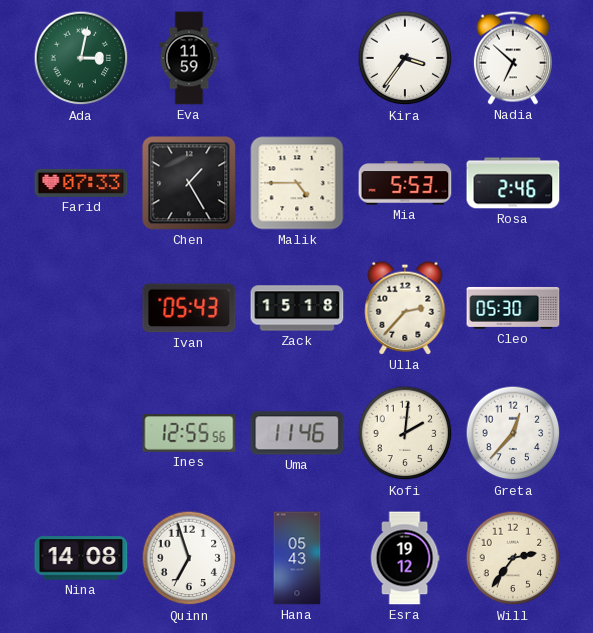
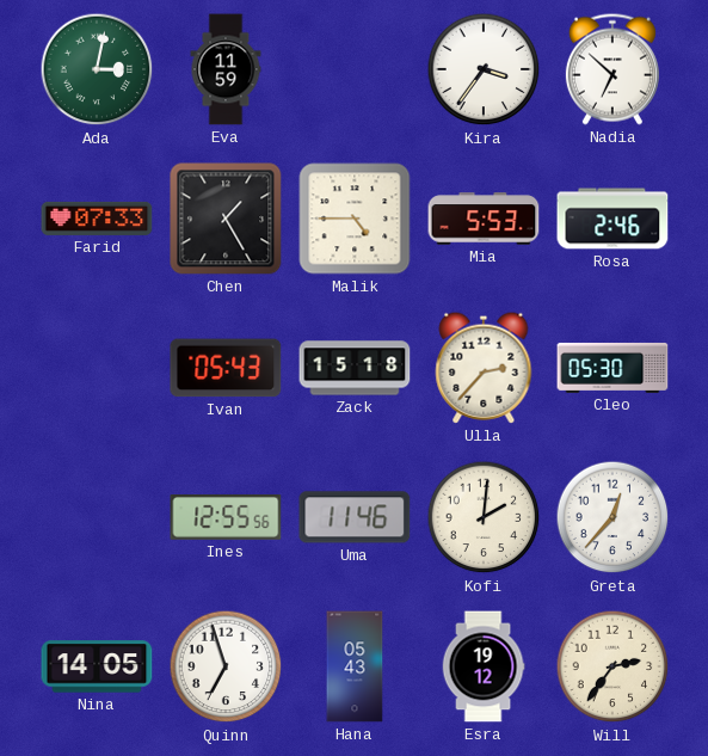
Nina: 14:08 -> 14:05
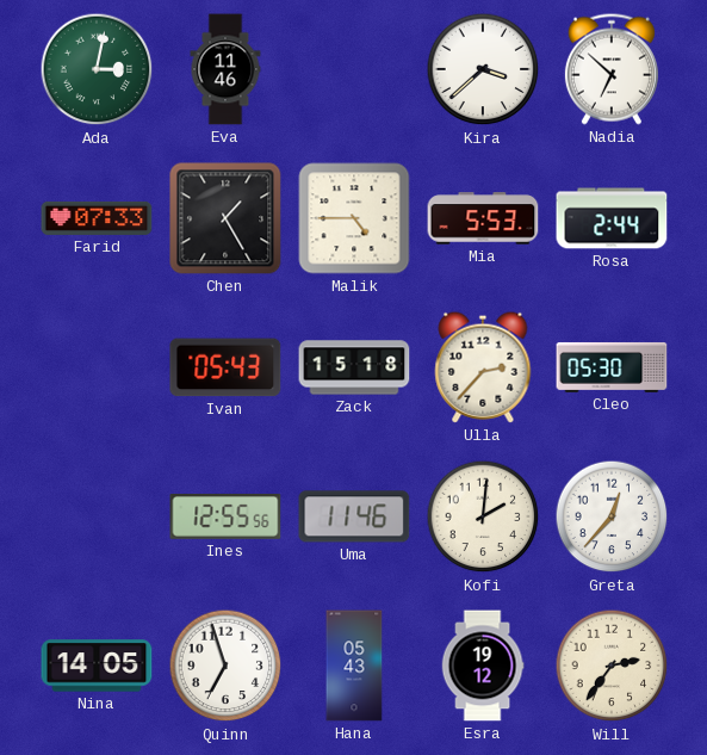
Eva: 11:59 -> 11:46
Kira: 3:36 -> 3:38
Rosa: 2:46 -> 2:44
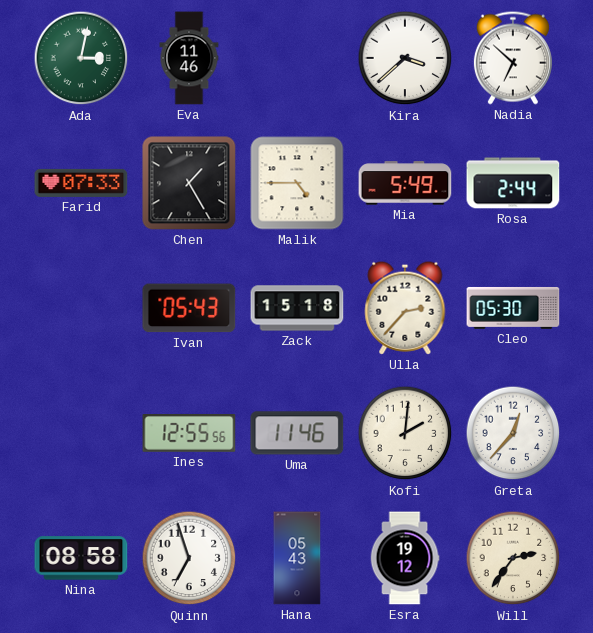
Mia: 5:53 -> 5:49
Nina: 14:05 -> 08:58
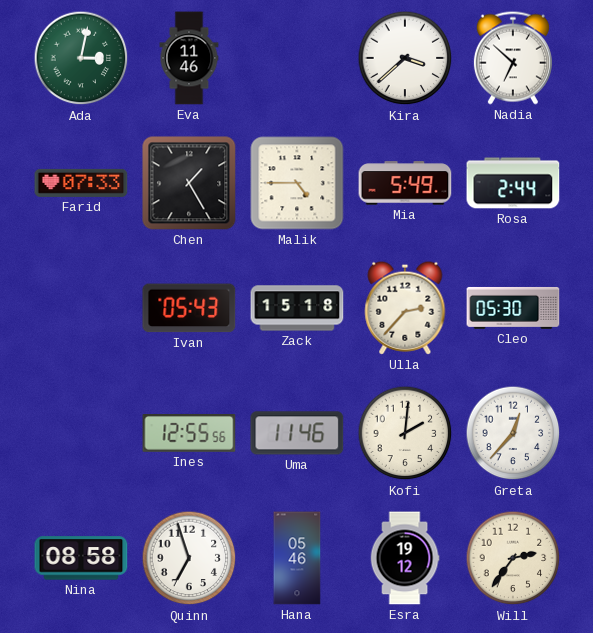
Hana: 05:43 -> 05:46
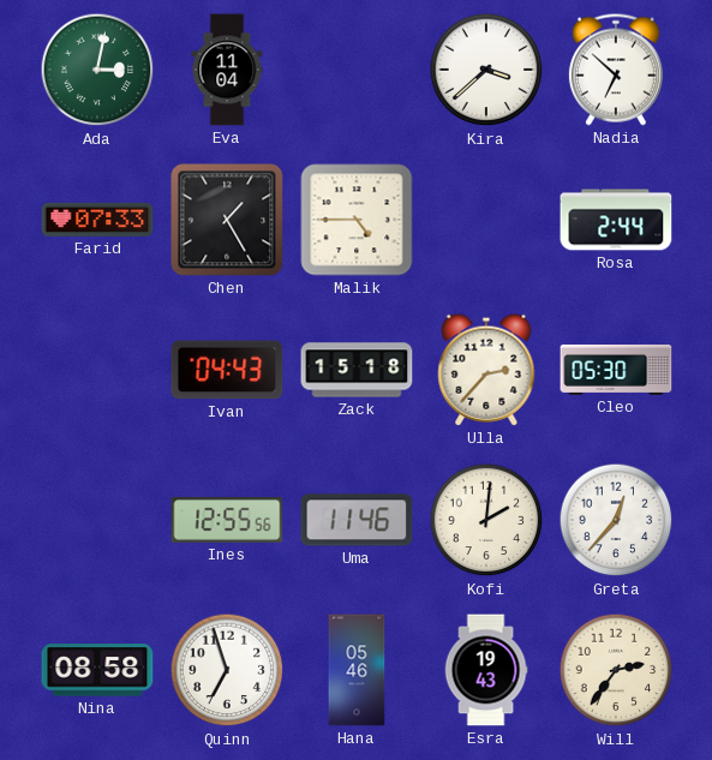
Eva: 11:46 -> 11:04
Mia: 5:49 -> none
Ivan: 05:43 -> 04:43
Esra: 19:12 -> 19:43
